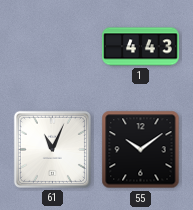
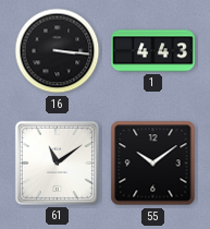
16: none -> 3:16
61: 11:04 -> 11:09
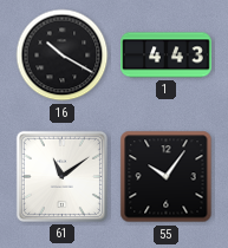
16: 3:16 -> 10:20
55: 10:09 -> 10:06
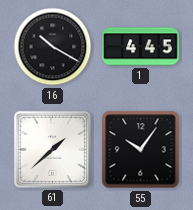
1: 4:43 -> 4:45
61: 11:09 -> 1:38
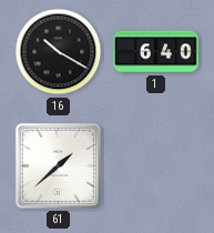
1: 4:45 -> 6:40
55: 10:06 -> none
